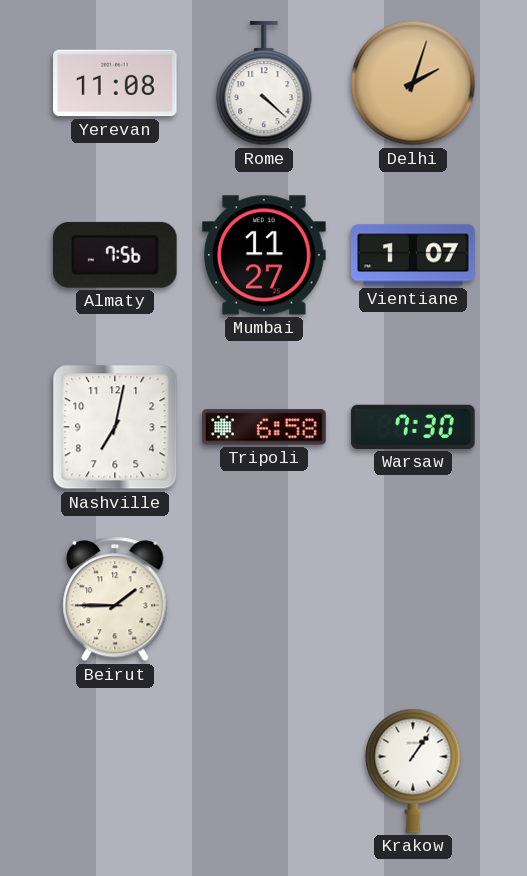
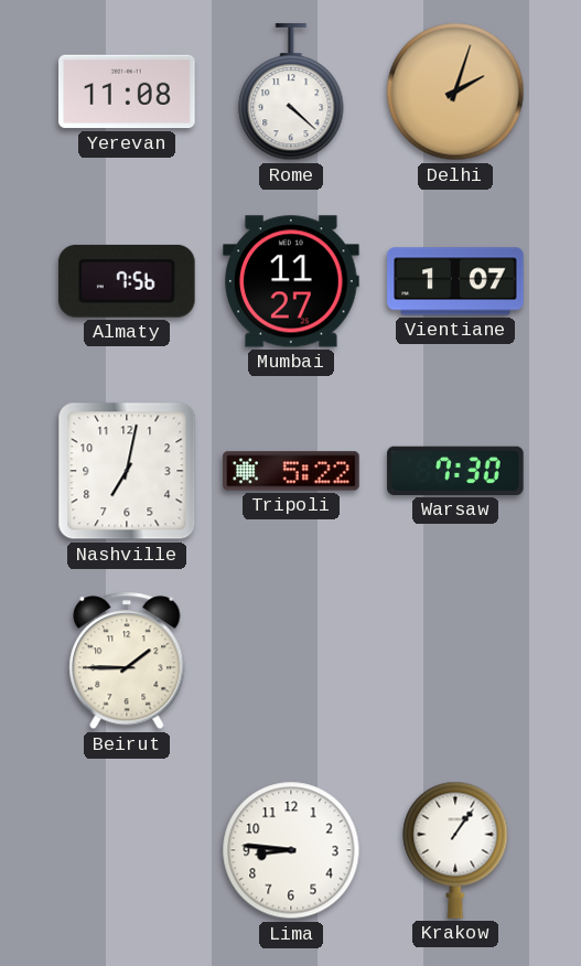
Tripoli: 6:58 -> 5:22
Lima: none -> 8:46
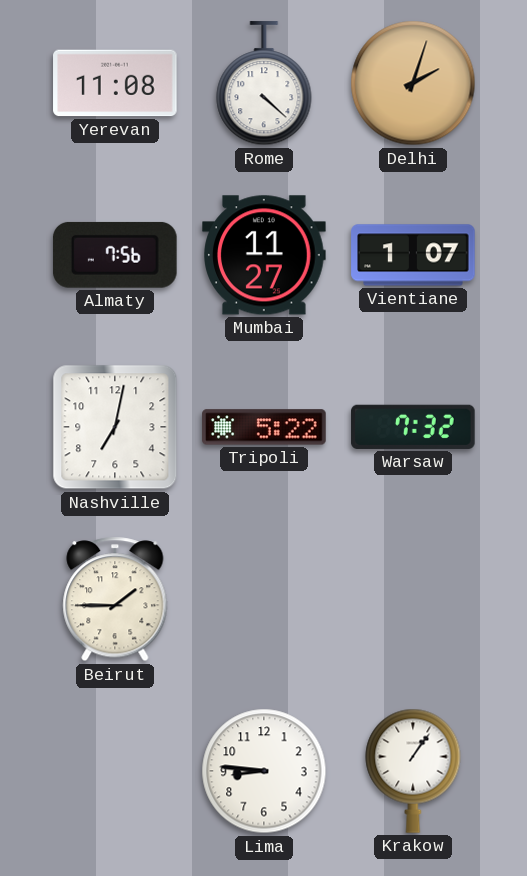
Warsaw: 7:30 -> 7:32
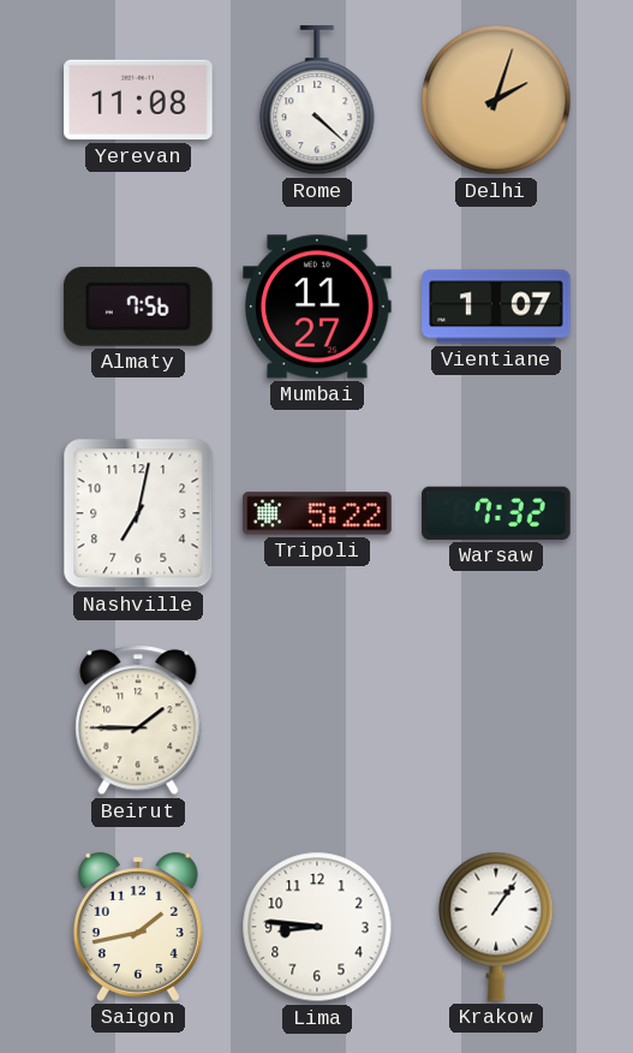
Saigon: none -> 1:43
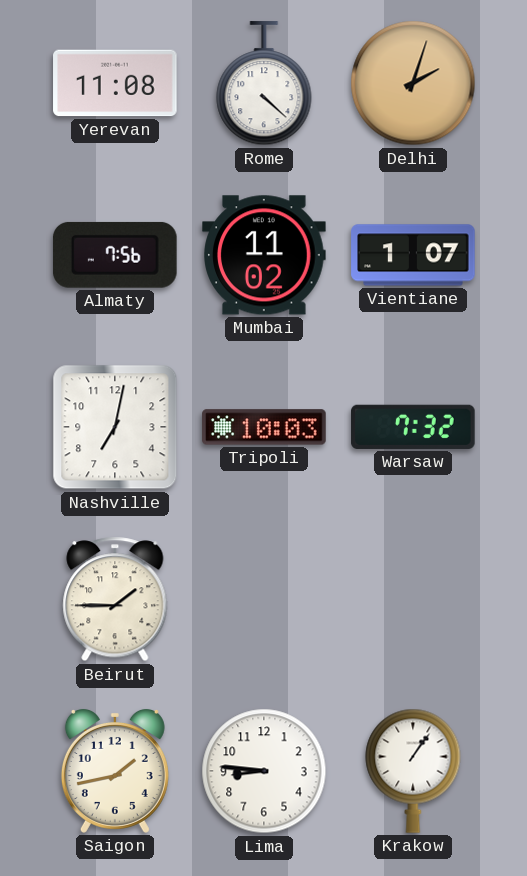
Mumbai: 11:27 -> 11:02
Tripoli: 5:22 -> 10:03
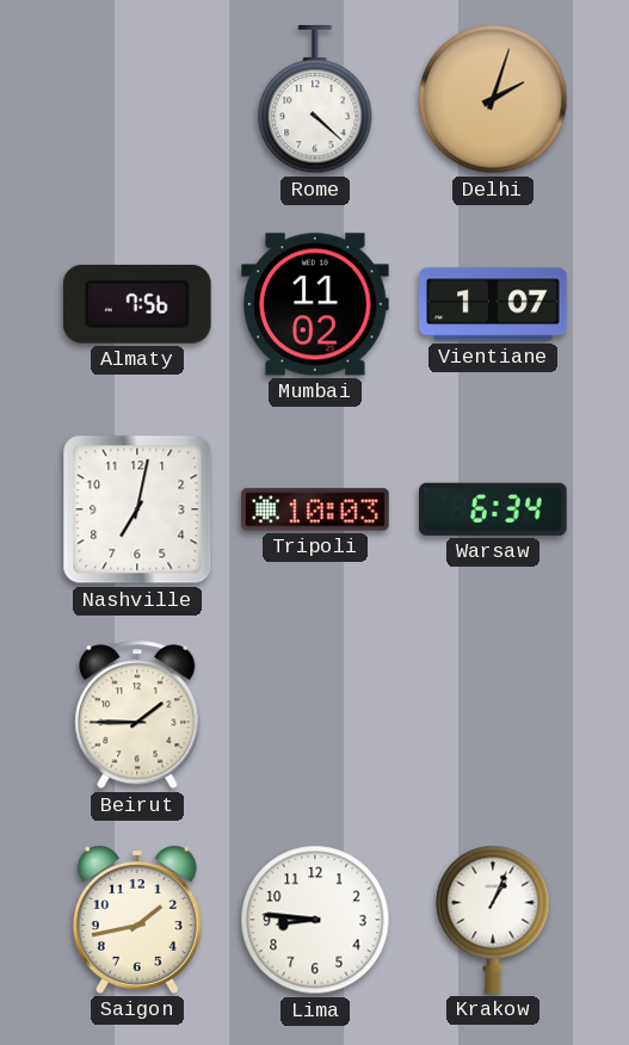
Yerevan: 11:08 -> none
Warsaw: 7:32 -> 6:34
Krakow: 1:06 -> 1:04
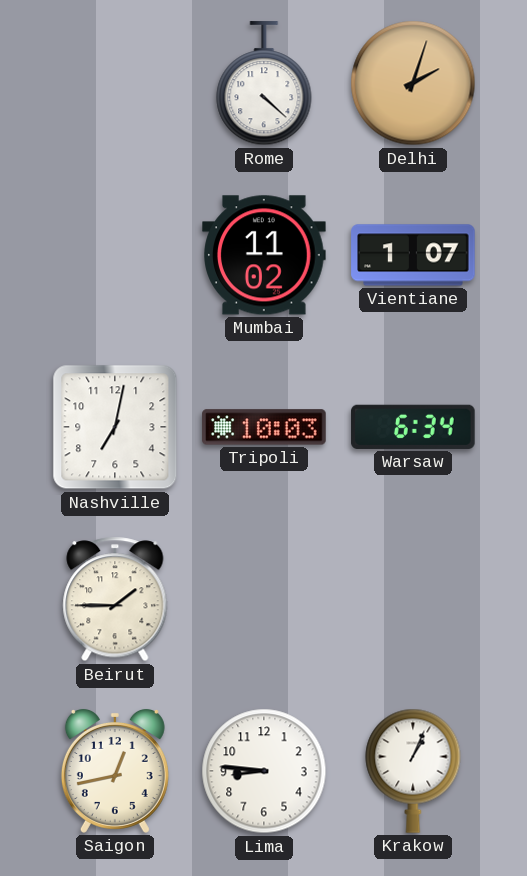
Almaty: 7:56 -> none
Saigon: 1:43 -> 12:43
